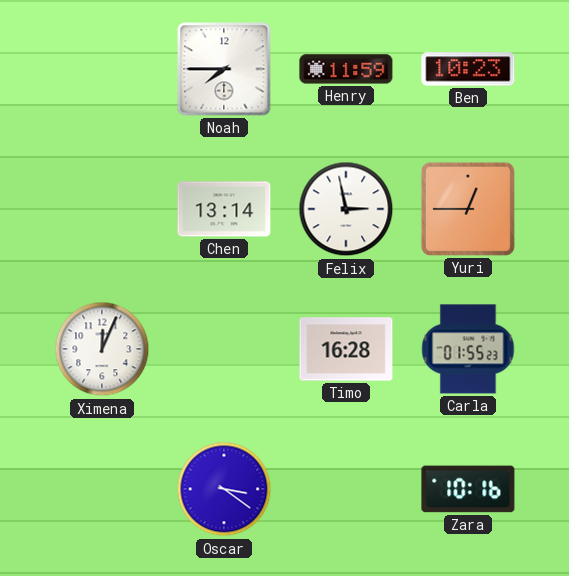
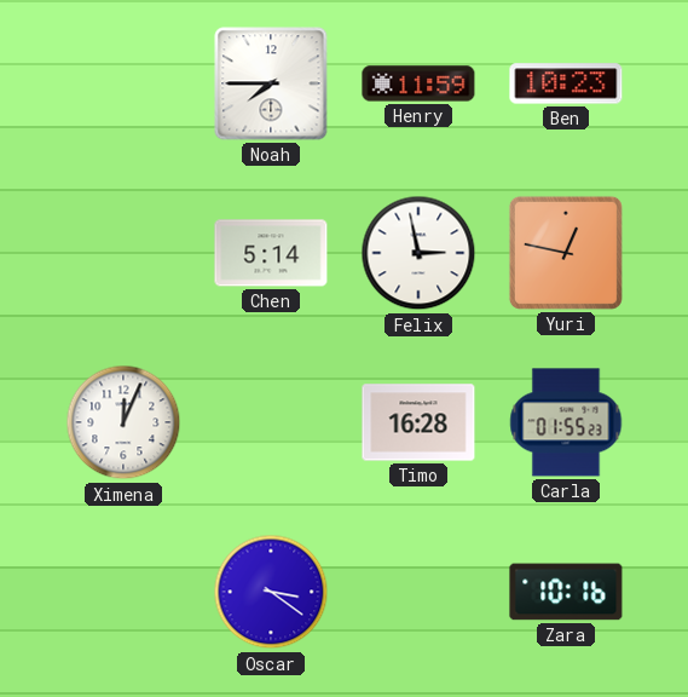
Chen: 13:14 -> 5:14
Yuri: 12:45 -> 12:47
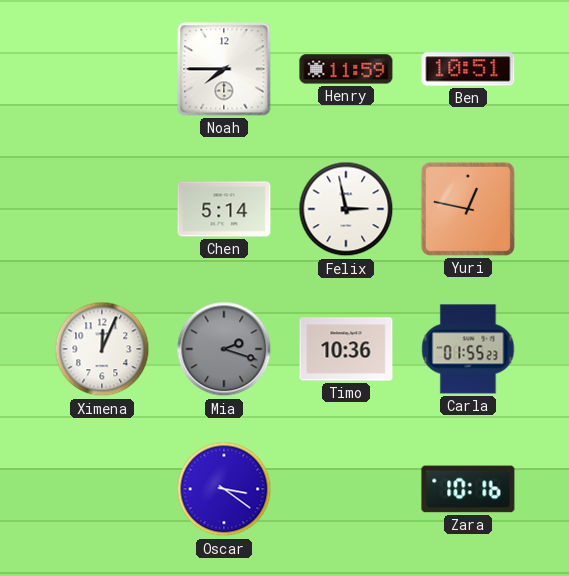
Ben: 10:23 -> 10:51
Mia: none -> 2:18
Timo: 16:28 -> 10:36
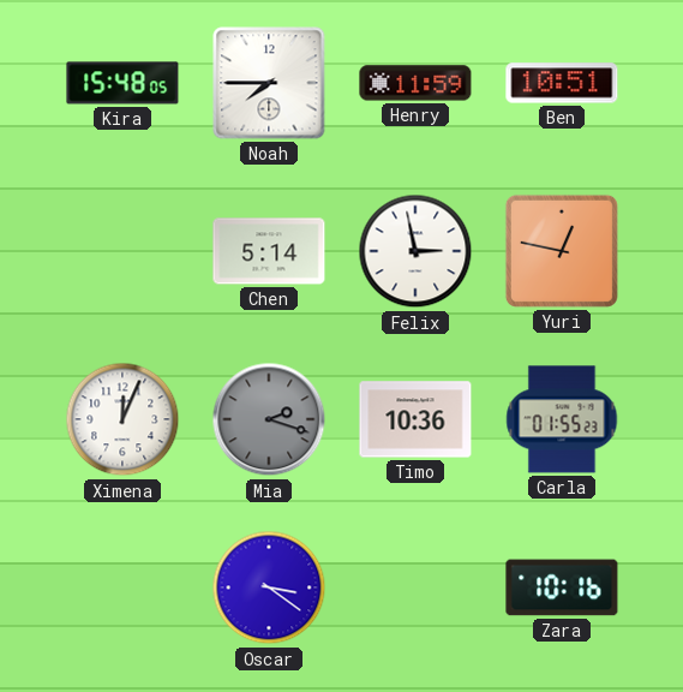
Kira: none -> 15:48
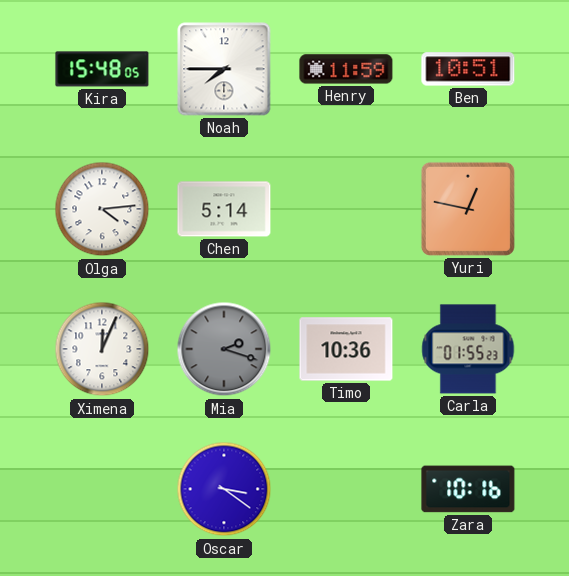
Olga: none -> 4:14
Felix: 2:58 -> none
